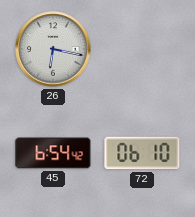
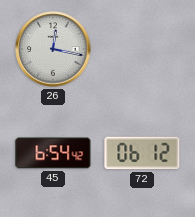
26: 6:17 -> 12:17
72: 06:10 -> 06:12
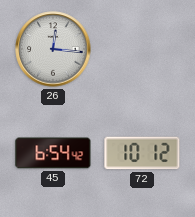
26: 12:17 -> 12:16
72: 06:12 -> 10:12
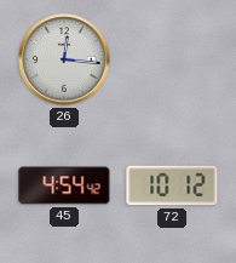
45: 6:54 -> 4:54
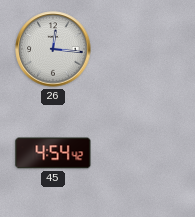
72: 10:12 -> none
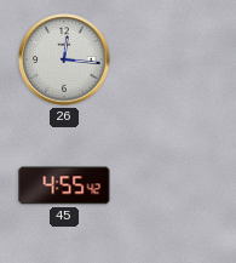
45: 4:54 -> 4:55
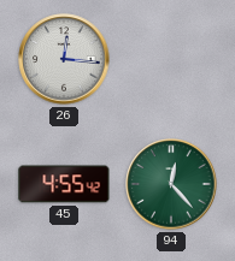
94: none -> 12:23
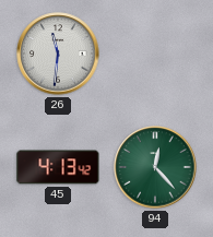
26: 12:16 -> 11:31
45: 4:55 -> 4:13
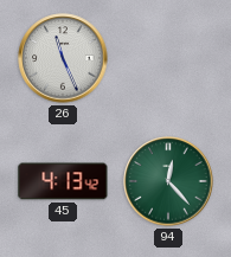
26: 11:31 -> 11:26
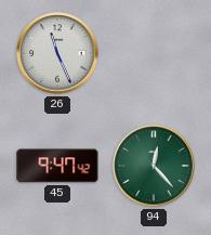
45: 4:13 -> 9:47
